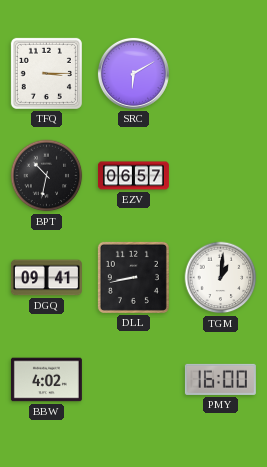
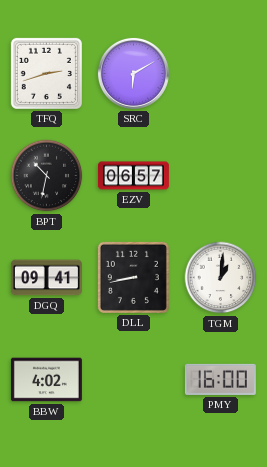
TFQ: 3:15 -> 2:42
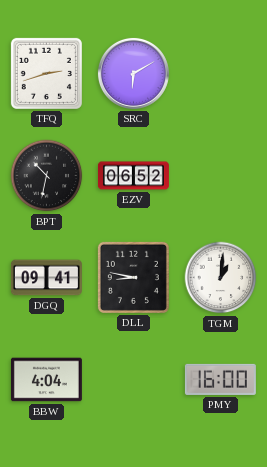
EZV: 06:57 -> 06:52
DLL: 8:43 -> 8:47
BBW: 4:02 -> 4:04
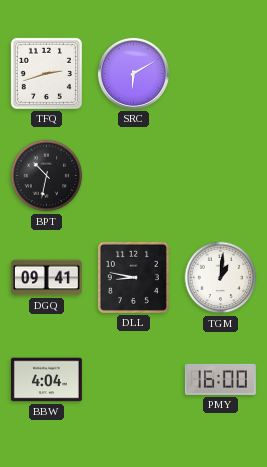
EZV: 06:52 -> none
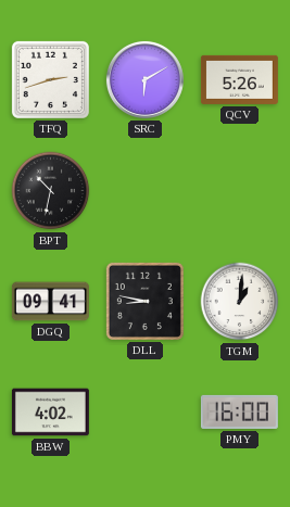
QCV: none -> 5:26
BBW: 4:04 -> 4:02
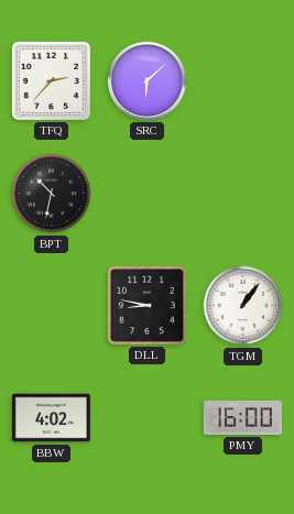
TFQ: 2:42 -> 2:37
SRC: 6:10 -> 6:08
QCV: 5:26 -> none
DGQ: 09:41 -> none
TGM: 1:01 -> 1:06
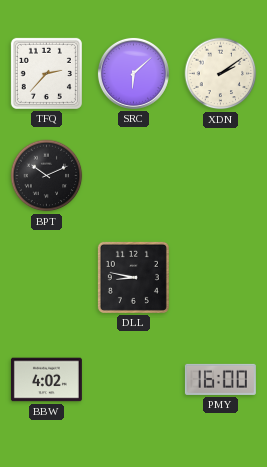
XDN: none -> 2:09
BPT: 10:32 -> 10:11
TGM: 1:06 -> none
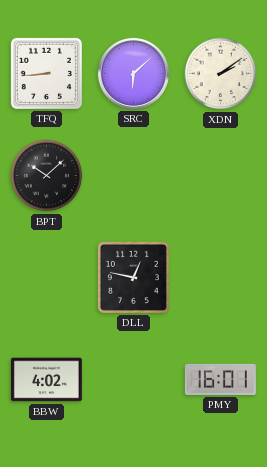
TFQ: 2:37 -> 8:44
BPT: 10:11 -> 10:08
DLL: 8:47 -> 12:47
PMY: 16:00 -> 16:01
